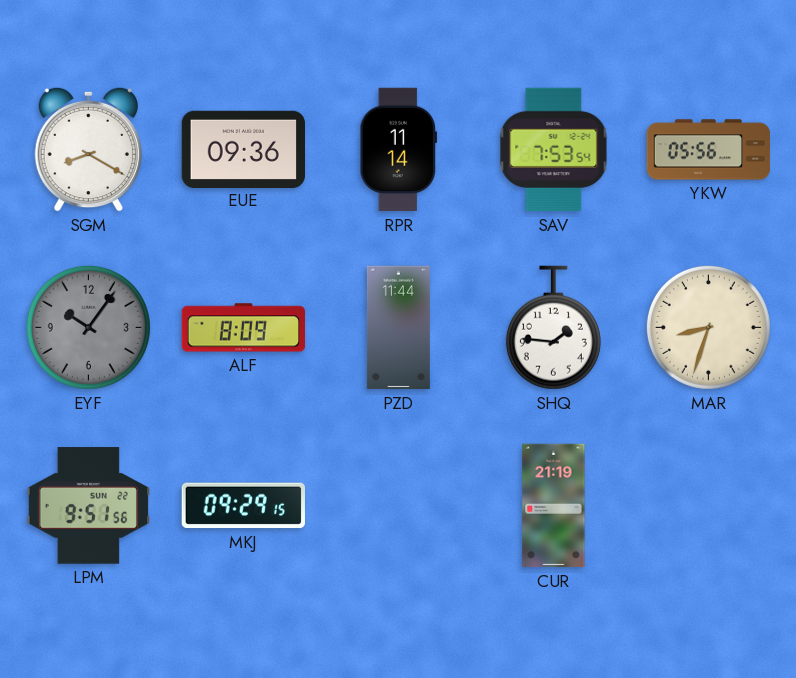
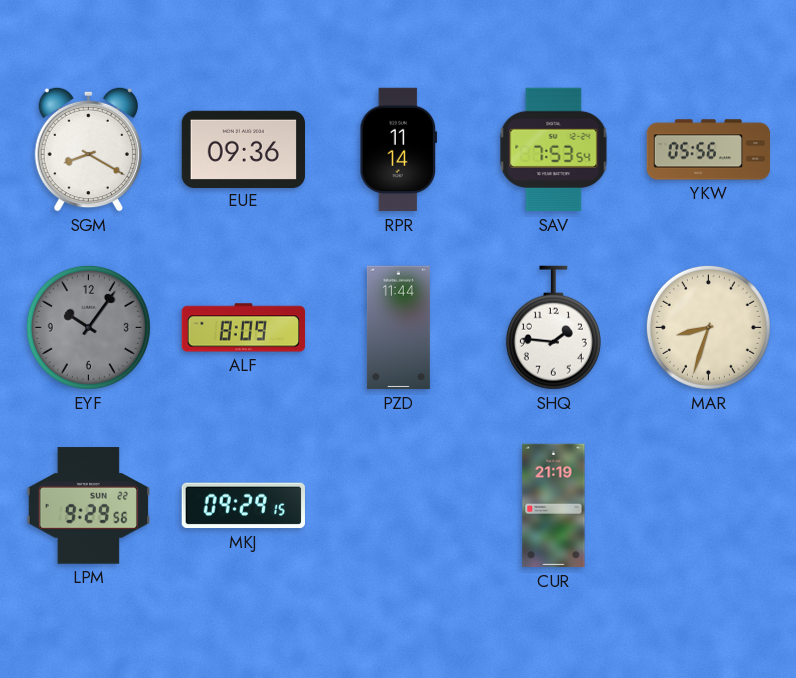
LPM: 9:51 -> 9:29
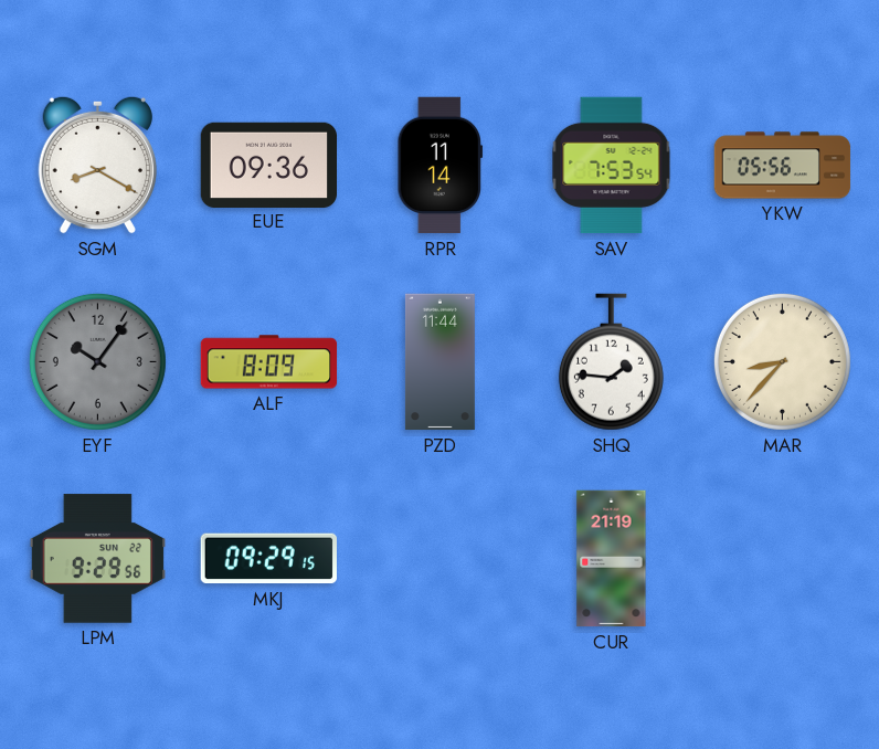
MAR: 8:33 -> 8:37
